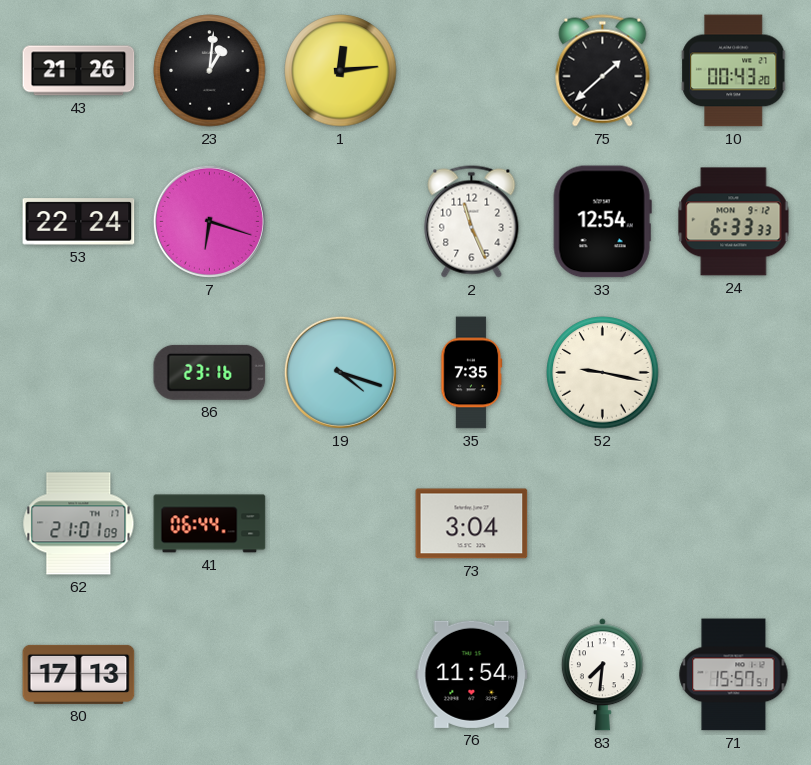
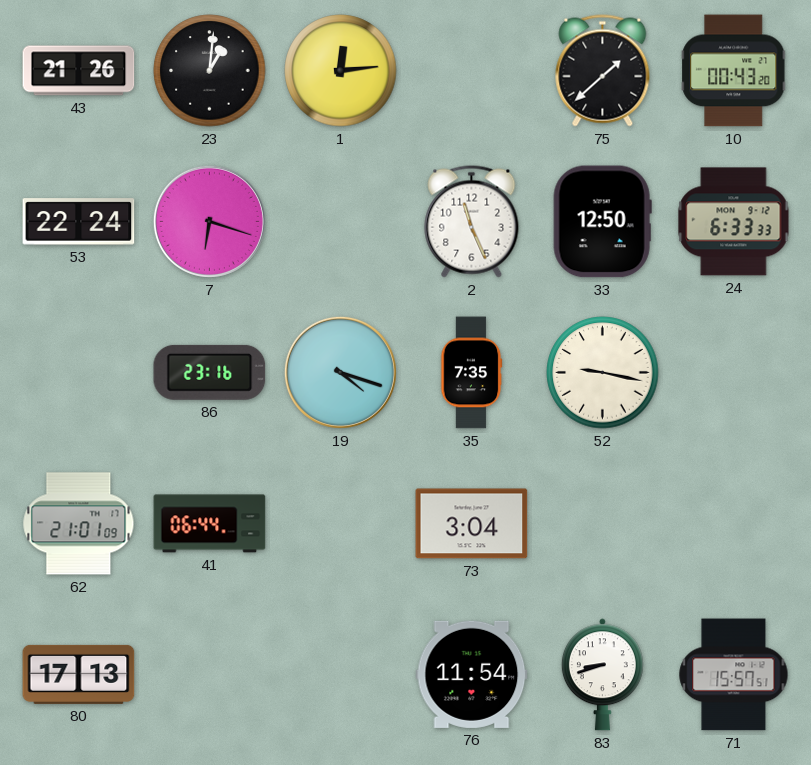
33: 12:54 -> 12:50
83: 7:31 -> 8:42
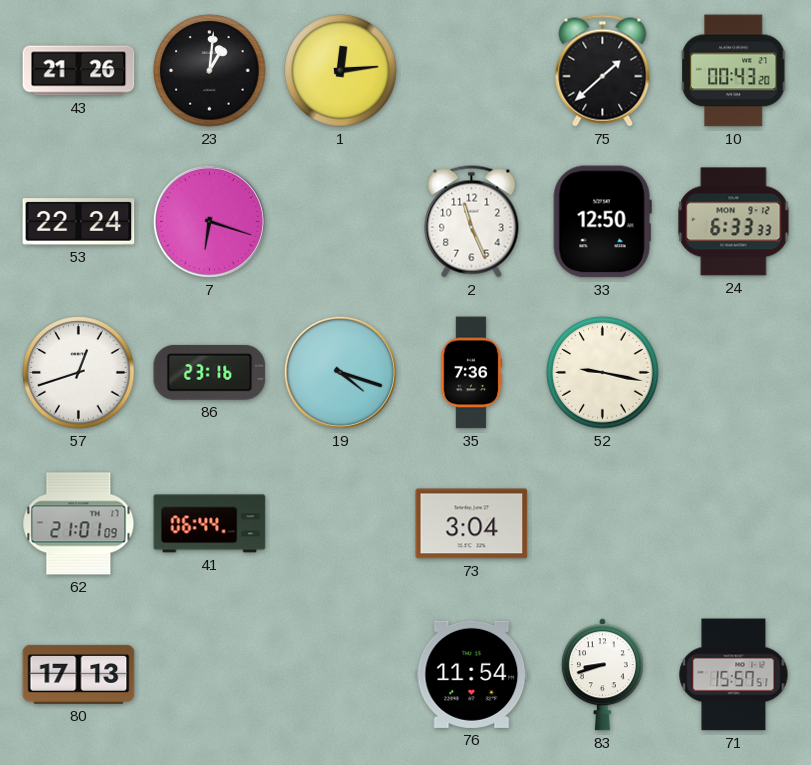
57: none -> 12:42
35: 7:35 -> 7:36
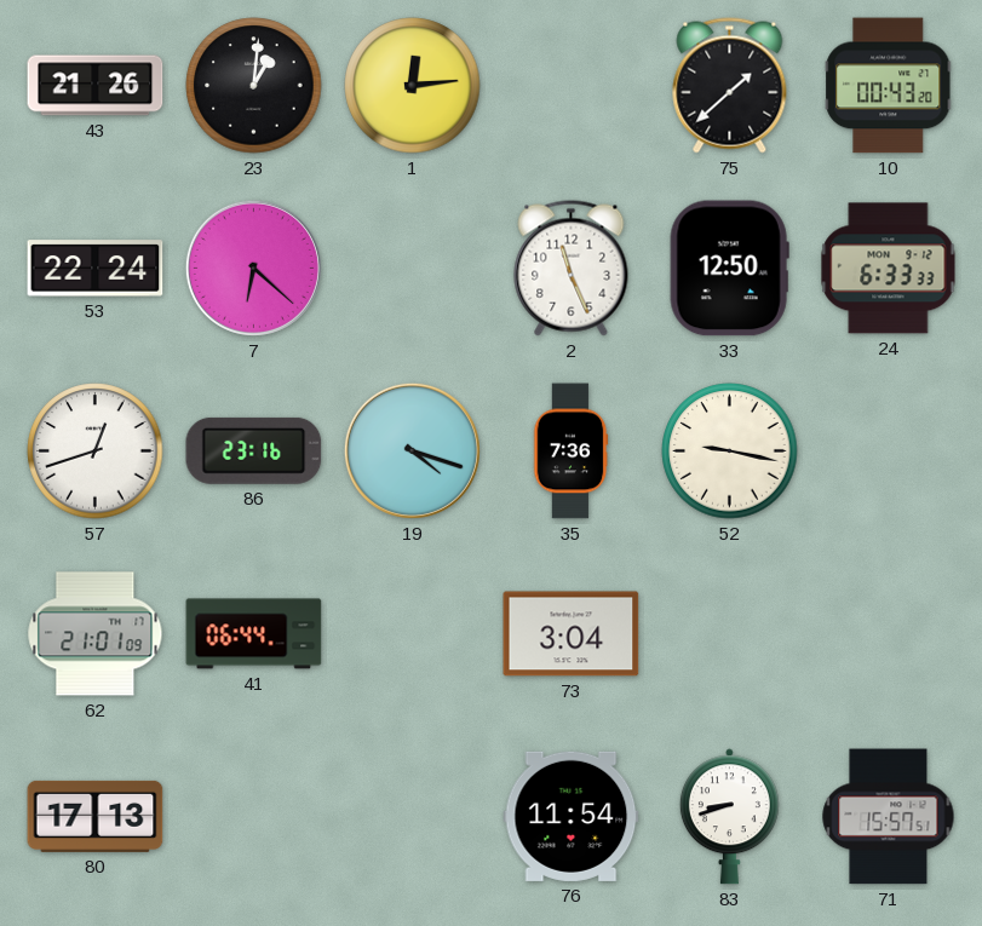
7: 6:18 -> 6:22
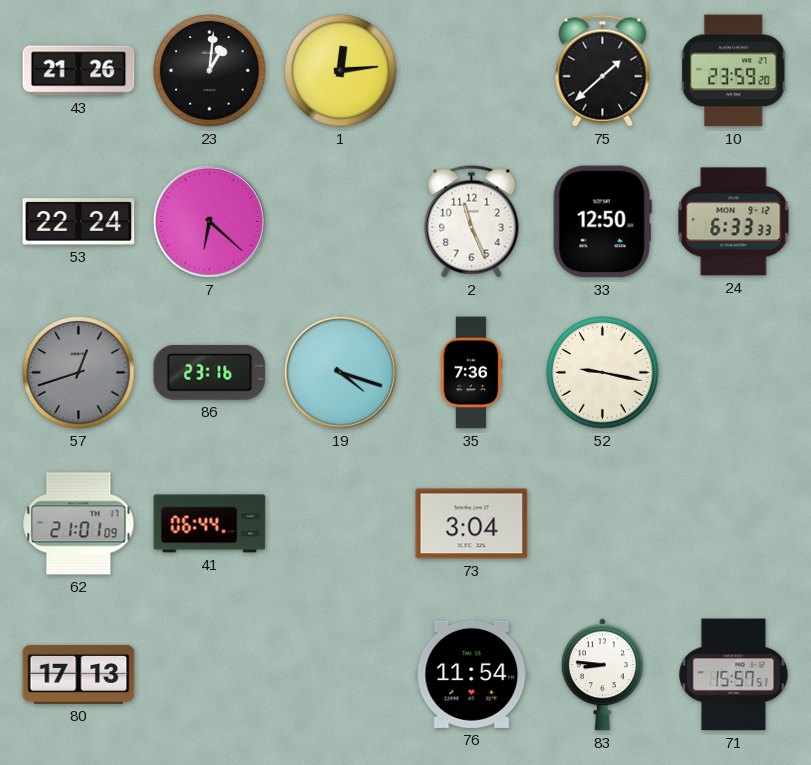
10: 00:43 -> 23:59
57 dial: white -> grey
83: 8:42 -> 8:46
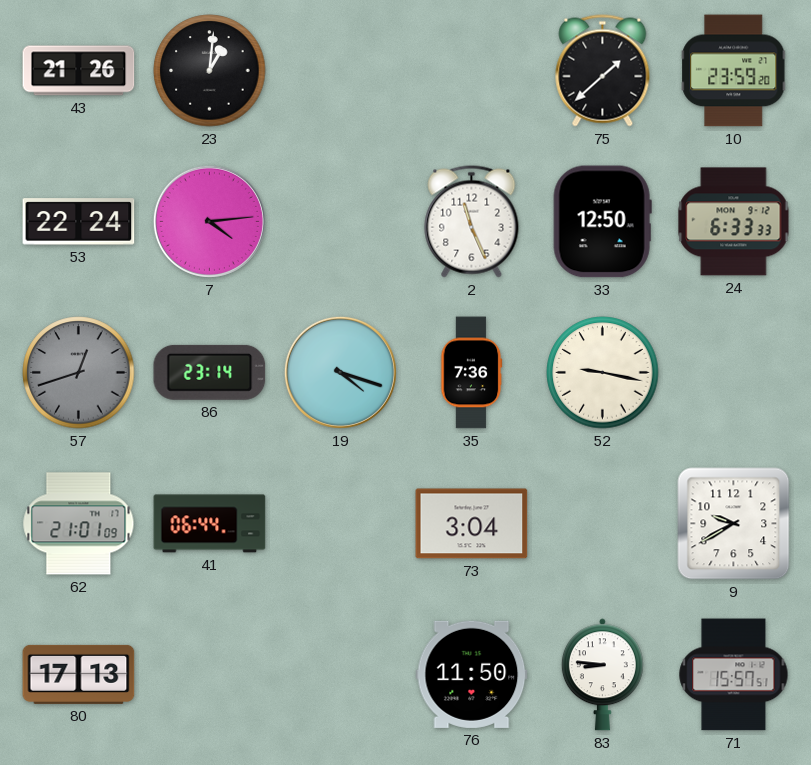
1: 12:14 -> none
7: 6:22 -> 4:14
86: 23:16 -> 23:14
9: none -> 9:40
76: 11:54 -> 11:50
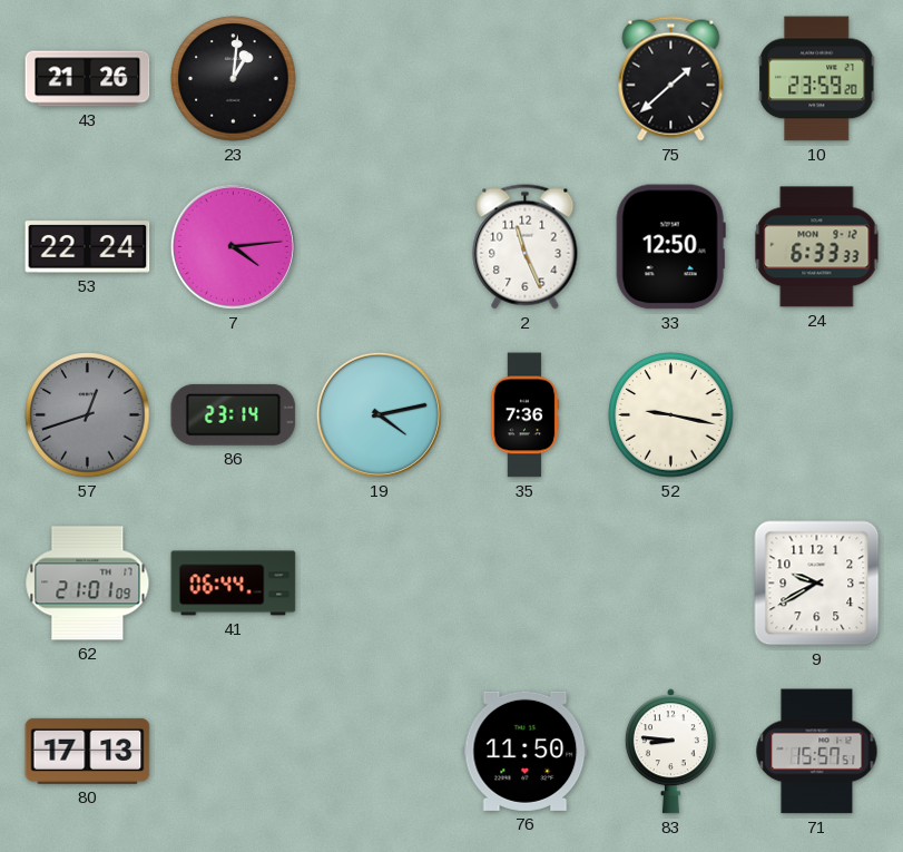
19: 4:18 -> 4:13
73: 3:04 -> none
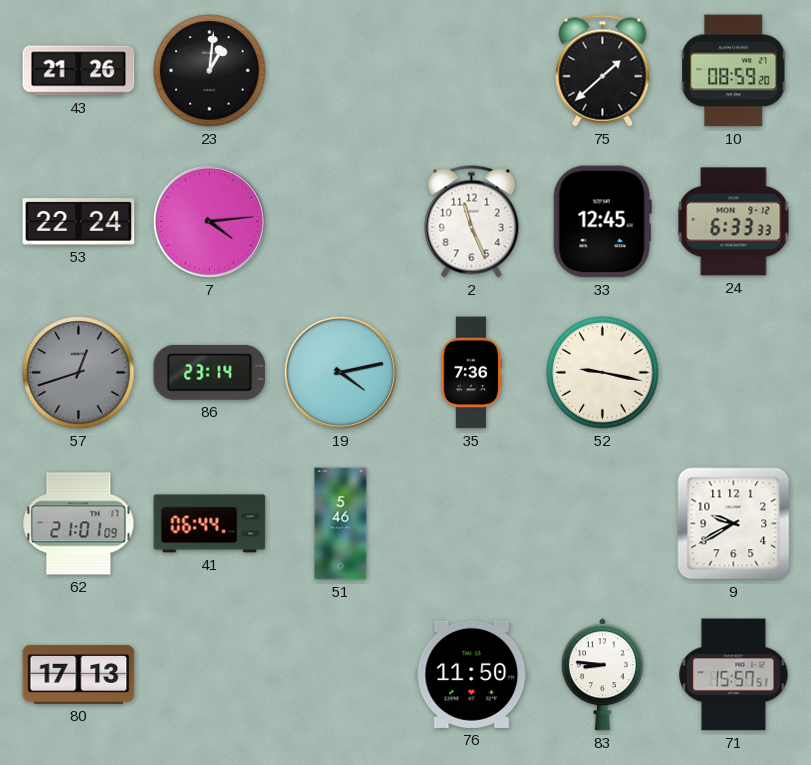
10: 23:59 -> 08:59
33: 12:50 -> 12:45
51: none -> 5:46
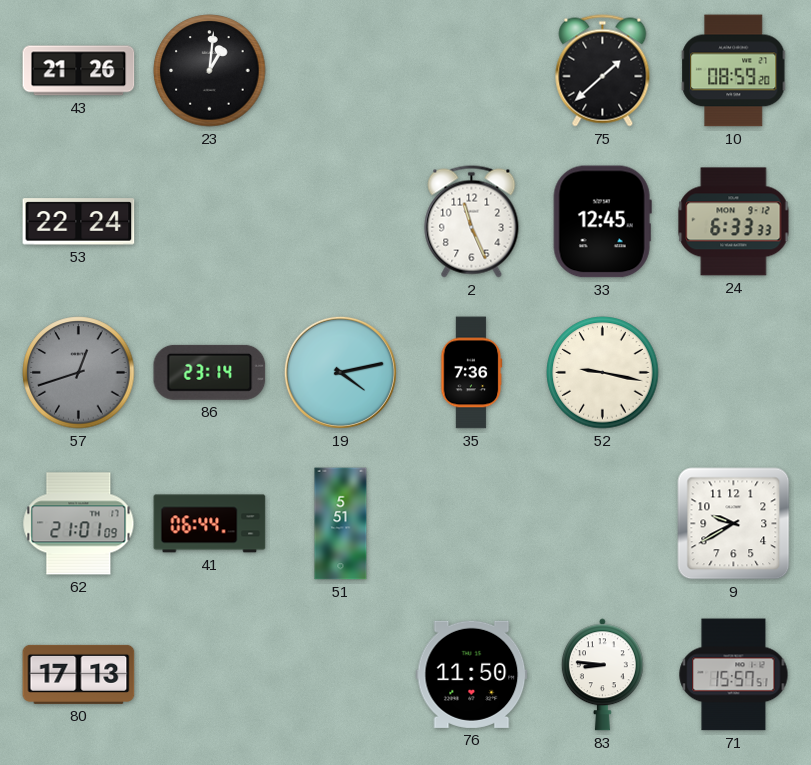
7: 4:14 -> none
51: 5:46 -> 5:51
